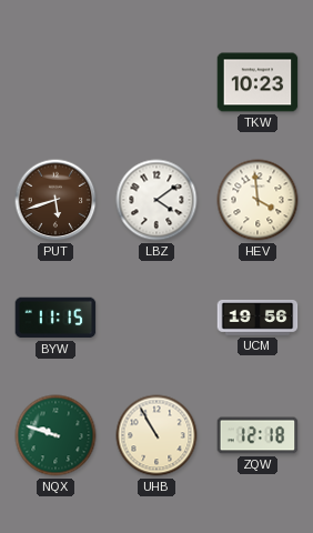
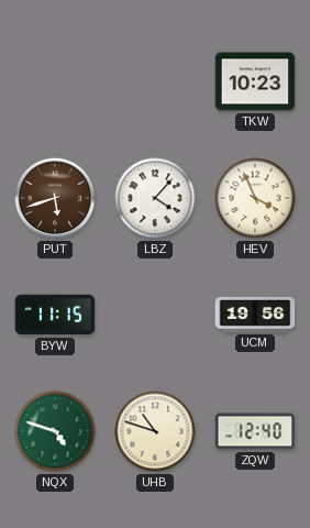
LBZ: 4:09 -> 4:07
HEV: 3:59 -> 3:56
NQX: 9:48 -> 4:48
UHB: 10:55 -> 10:48
ZQW: 12:18 -> 12:40
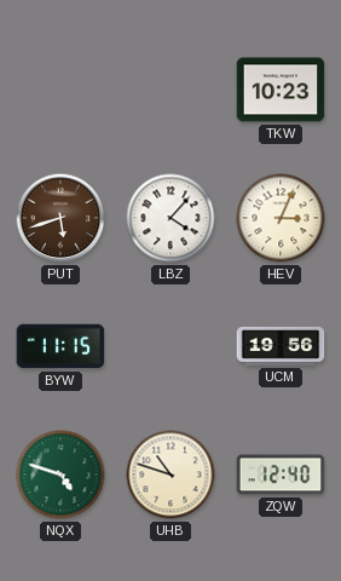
HEV: 3:56 -> 3:04
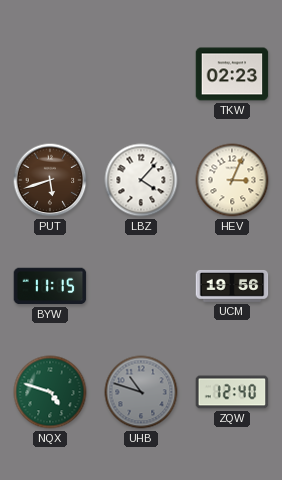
TKW: 10:23 -> 02:23
UHB dial: cream -> grey
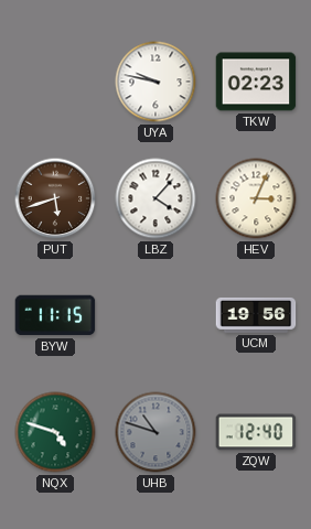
UYA: none -> 9:47
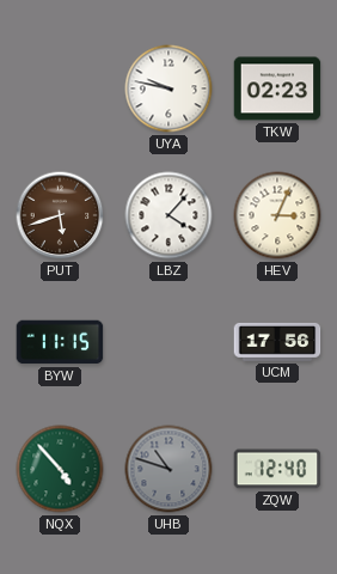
UCM: 19:56 -> 17:56
NQX: 4:48 -> 4:53
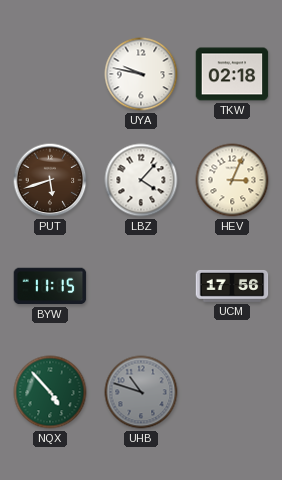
TKW: 02:23 -> 02:18
ZQW: 12:40 -> none
